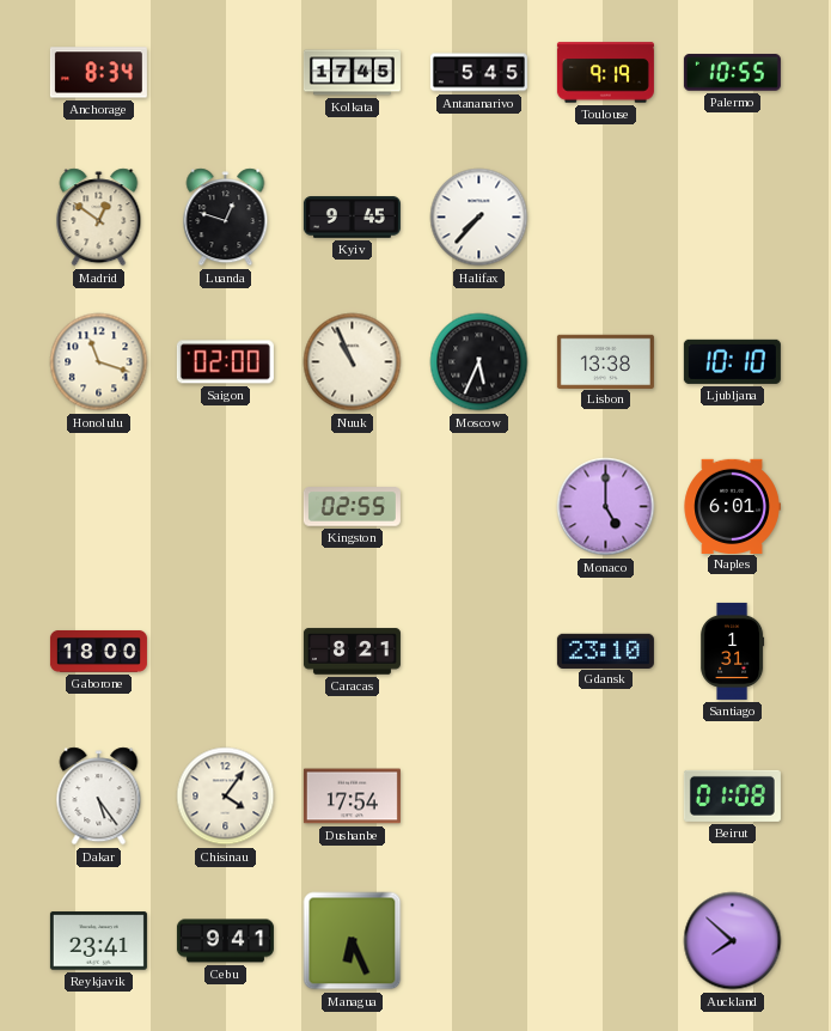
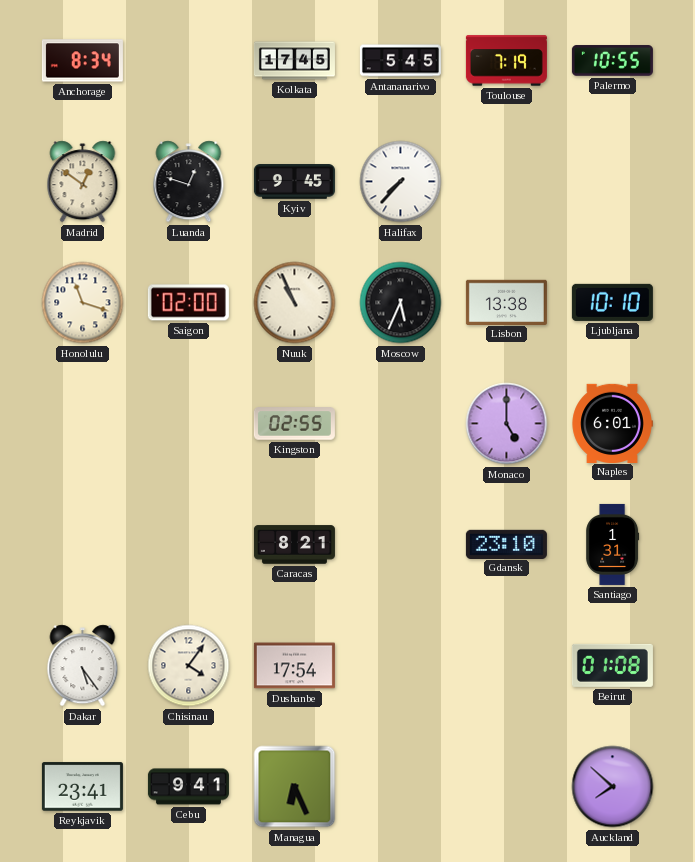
Toulouse: 9:19 -> 7:19
Gaborone: 18:00 -> none
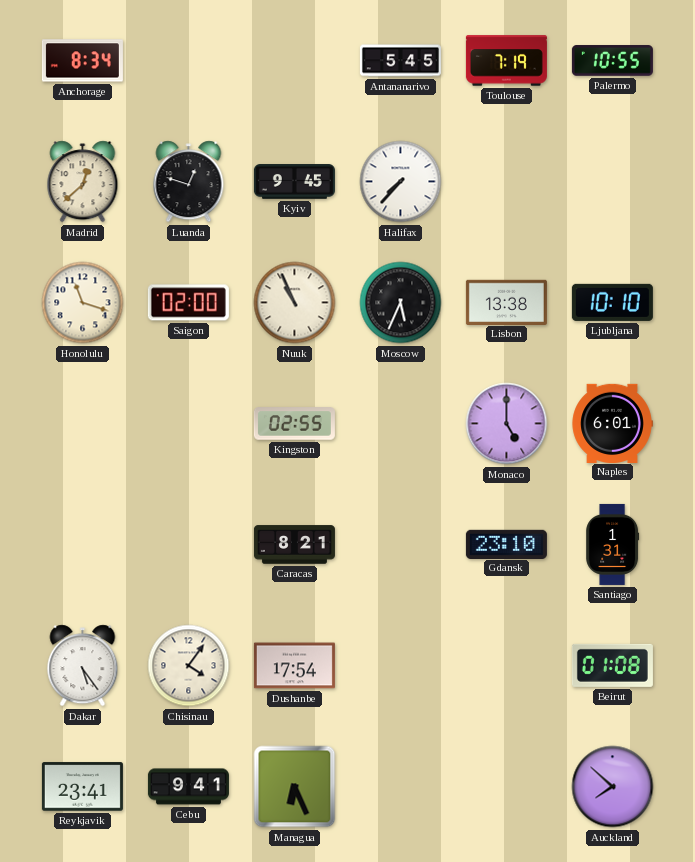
Kolkata: 17:45 -> none
Madrid: 12:51 -> 12:38
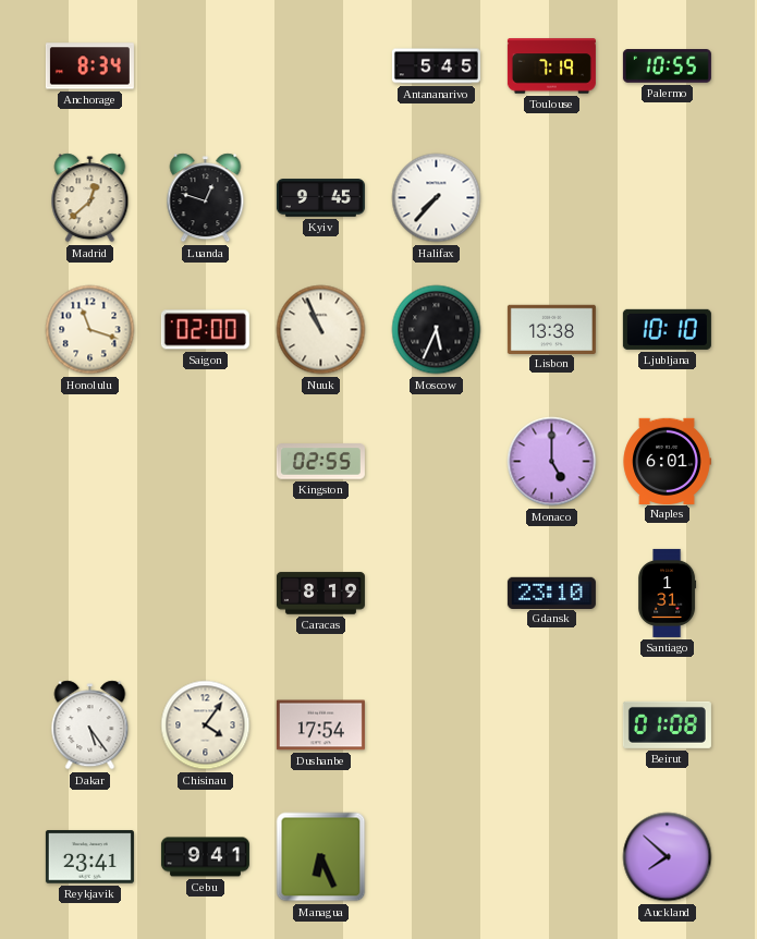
Caracas: 8:21 -> 8:19
